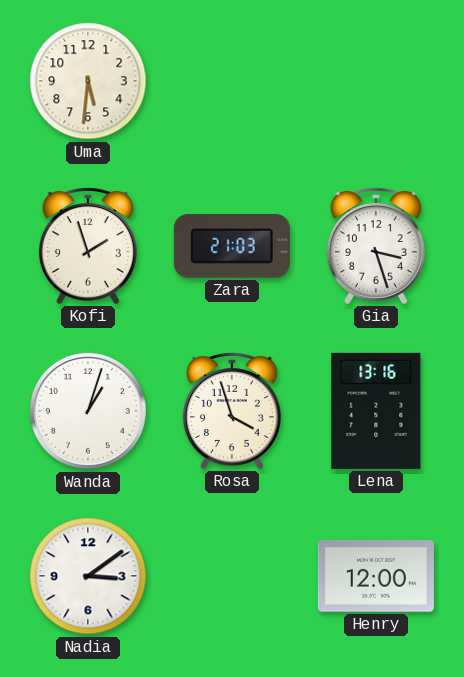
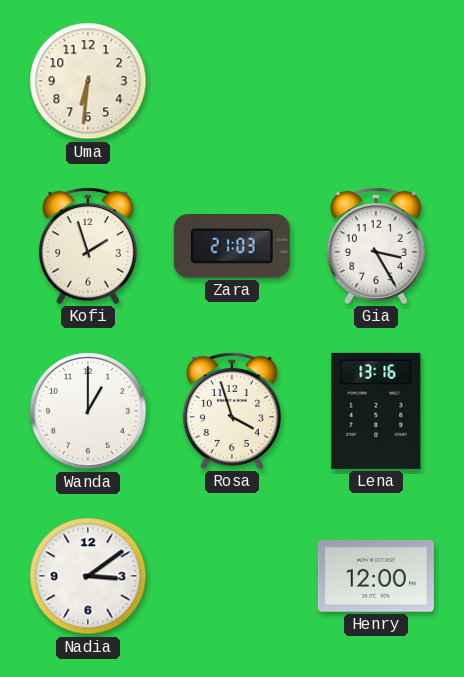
Uma: 5:31 -> 6:31
Gia: 3:27 -> 3:25
Wanda: 1:03 -> 1:00
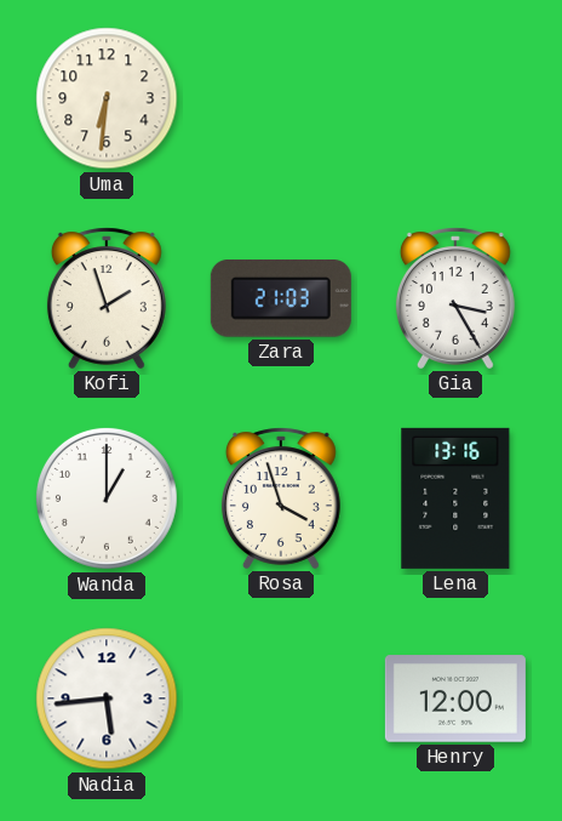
Nadia: 3:09 -> 5:44
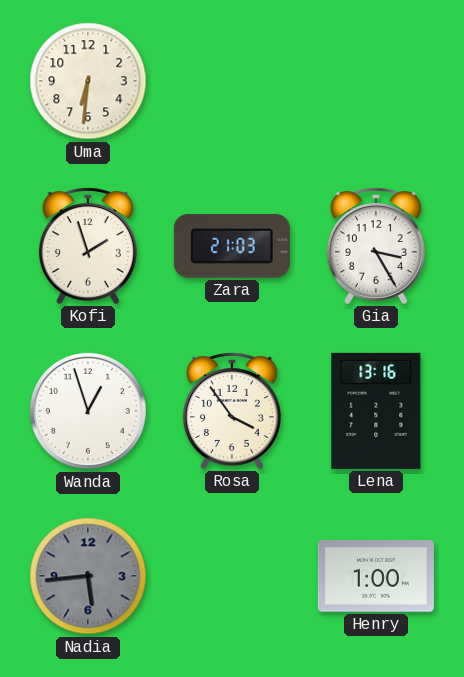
Wanda: 1:00 -> 12:57
Rosa: 3:57 -> 3:54
Nadia dial: white -> grey
Henry: 12:00 -> 1:00
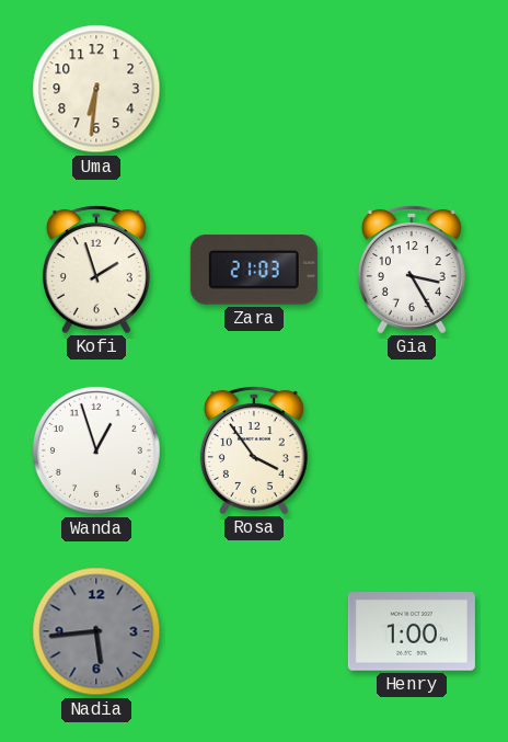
Lena: 13:16 -> none
